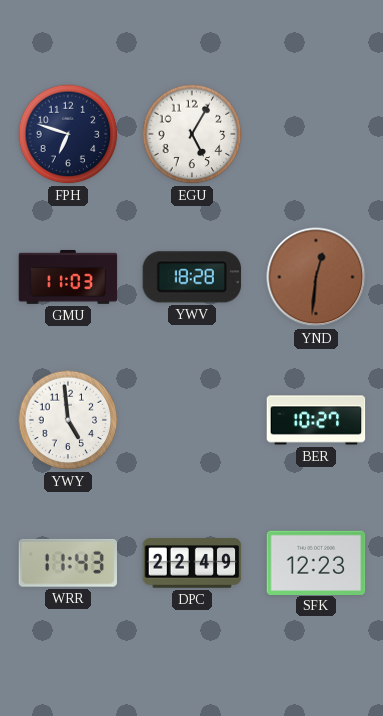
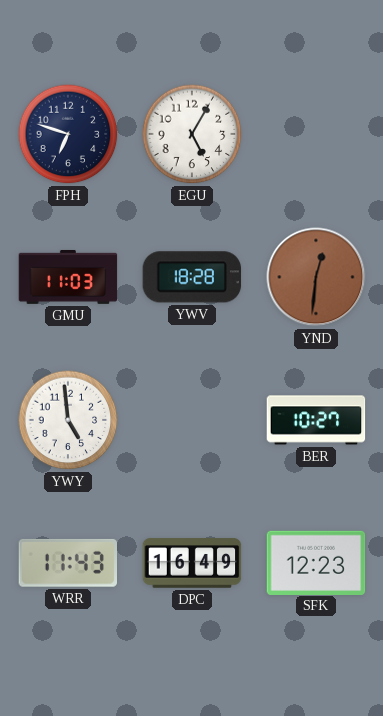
DPC: 22:49 -> 16:49
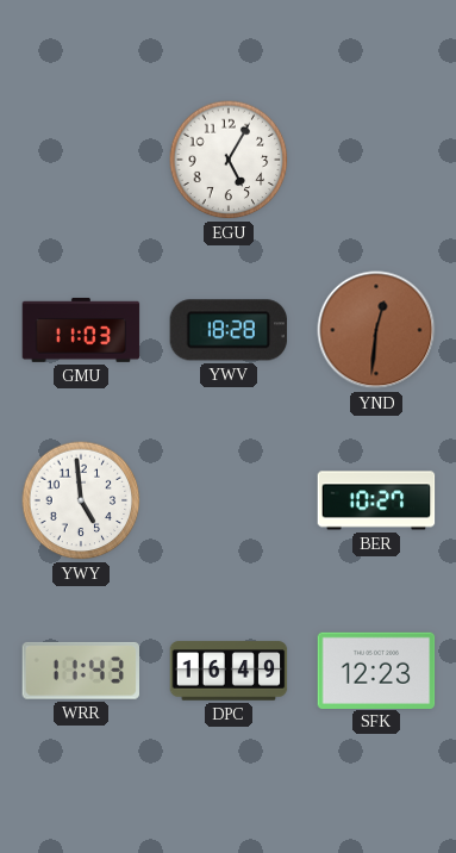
FPH: 6:48 -> none
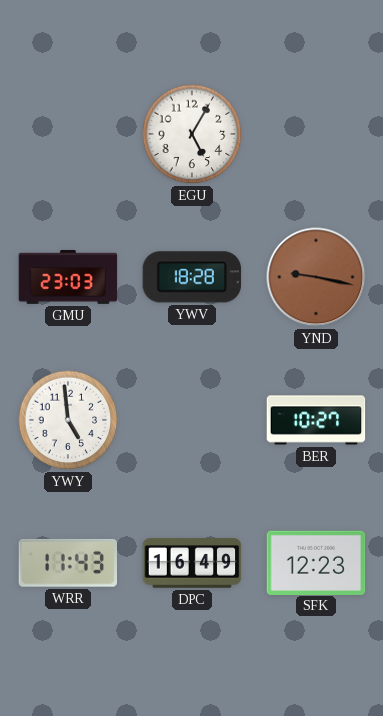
GMU: 11:03 -> 23:03
YND: 12:31 -> 9:17
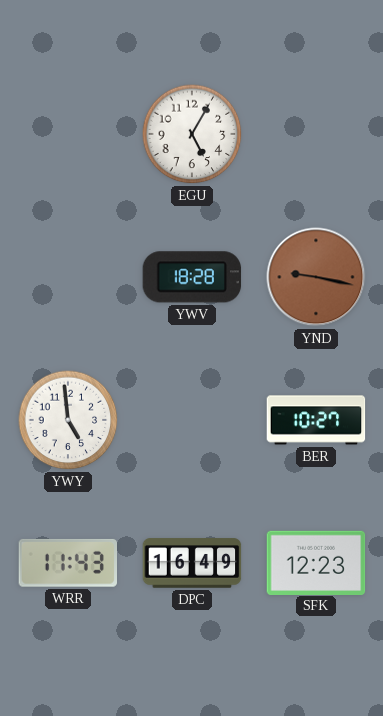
GMU: 23:03 -> none
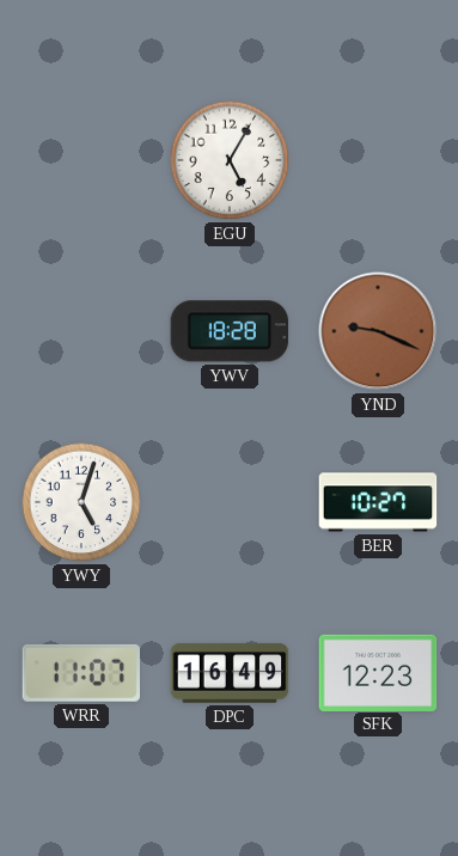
YND: 9:17 -> 9:19
YWY: 4:59 -> 5:03
WRR: 11:43 -> 11:07
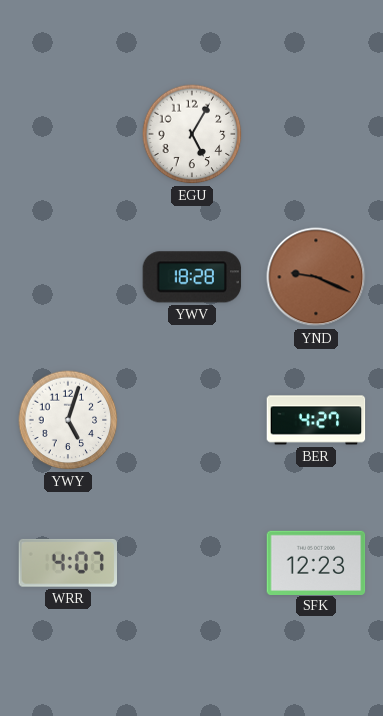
BER: 10:27 -> 4:27
WRR: 11:07 -> 4:07
DPC: 16:49 -> none
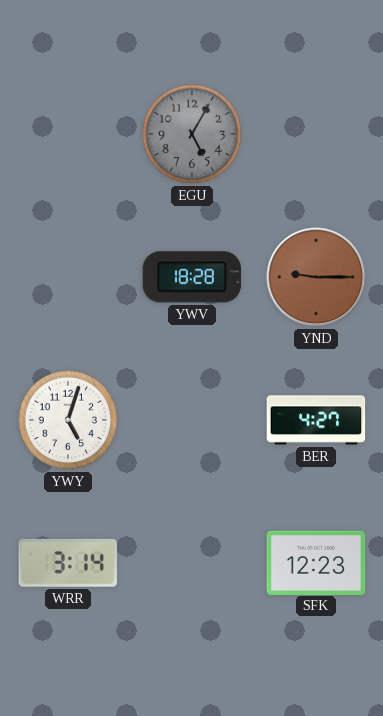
EGU dial: white -> grey
YND: 9:19 -> 9:15
WRR: 4:07 -> 3:14
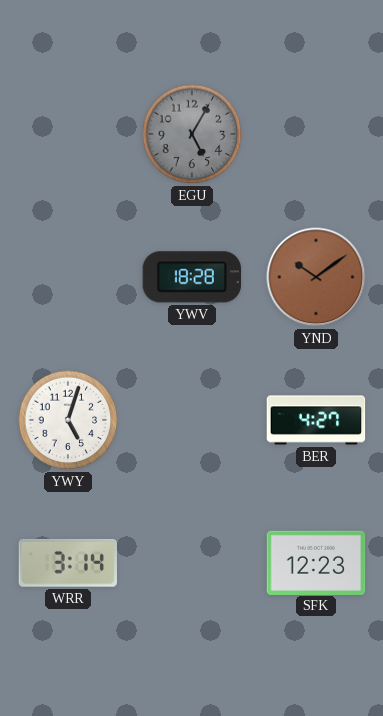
YND: 9:15 -> 10:09
